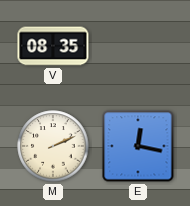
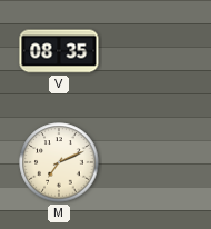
M: 2:11 -> 7:11
E: 12:17 -> none
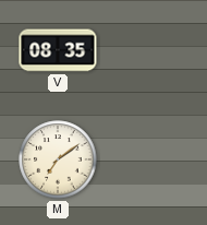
M: 7:11 -> 7:09
